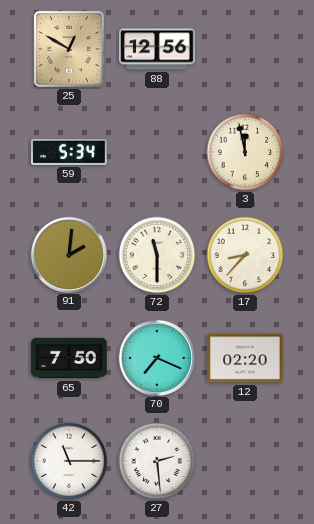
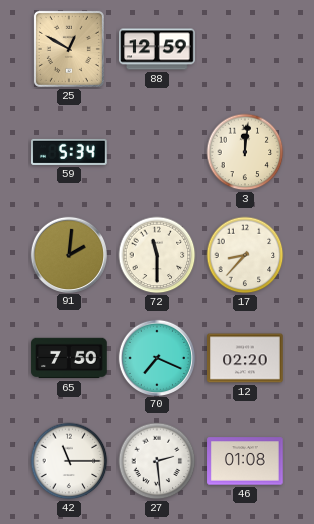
88: 12:56 -> 12:59
3: 11:58 -> 12:01
46: none -> 01:08
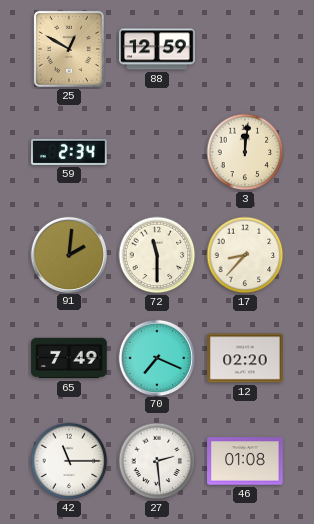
59: 5:34 -> 2:34
65: 7:50 -> 7:49
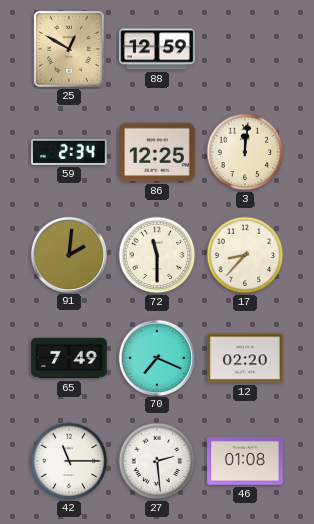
86: none -> 12:25
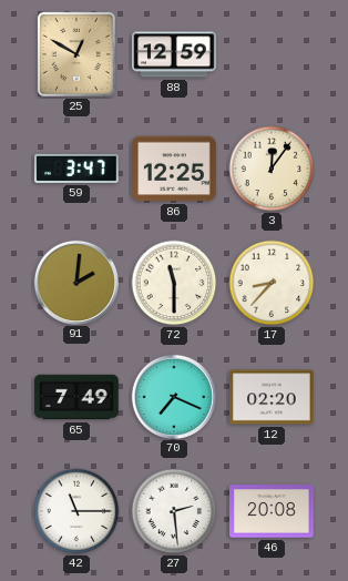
59: 2:34 -> 3:47
3: 12:01 -> 12:06
46: 01:08 -> 20:08
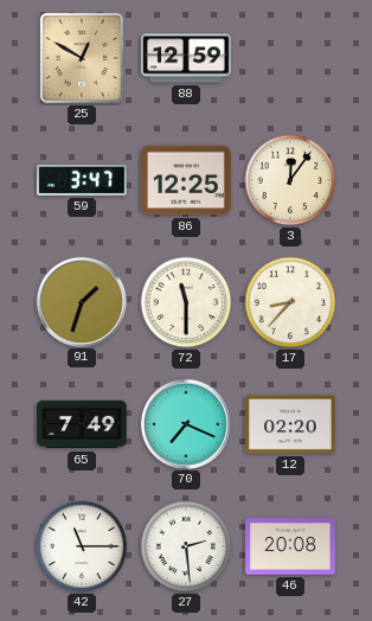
91: 2:01 -> 1:33
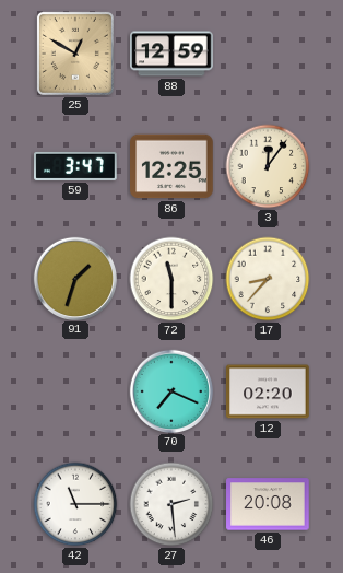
65: 7:49 -> none
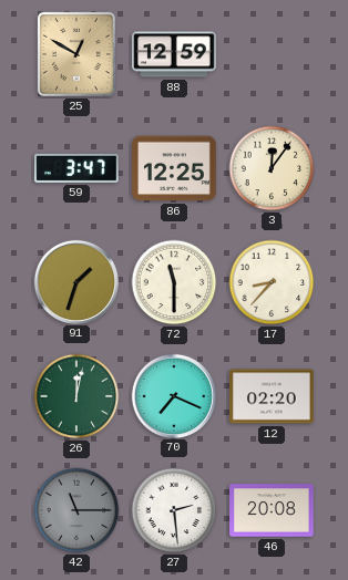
26: none -> 12:02
42 dial: white -> grey
